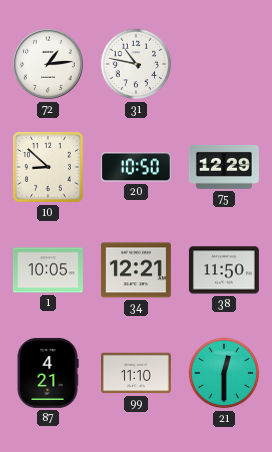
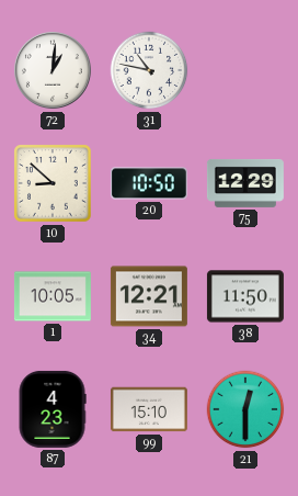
72: 1:14 -> 1:01
87: 4:21 -> 4:23
99: 11:10 -> 15:10
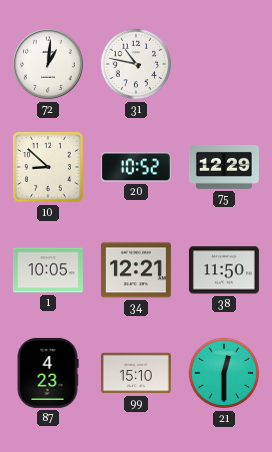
20: 10:50 -> 10:52
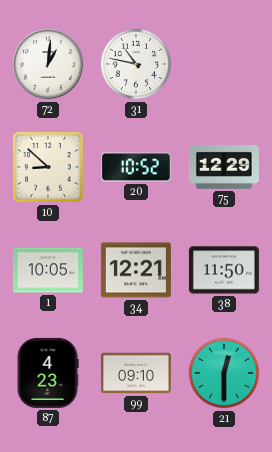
99: 15:10 -> 09:10
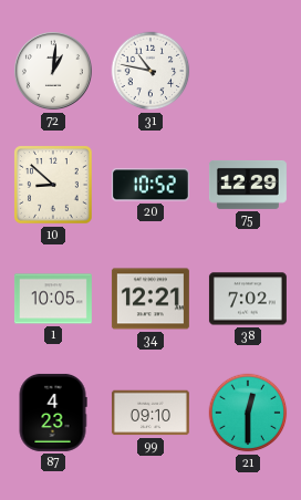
38: 11:50 -> 7:02
